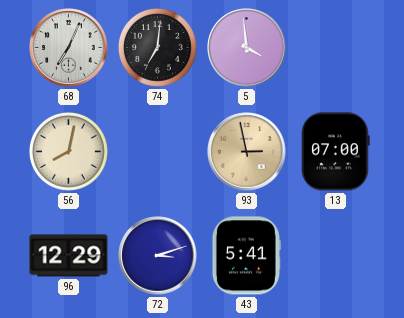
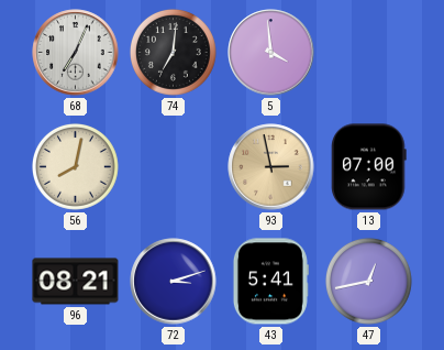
96: 12:29 -> 08:21
47: none -> 12:43
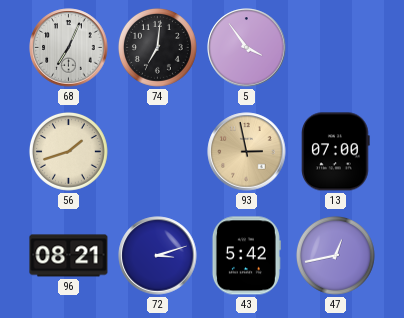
5: 3:59 -> 3:54
56: 8:02 -> 1:42
43: 5:41 -> 5:42
